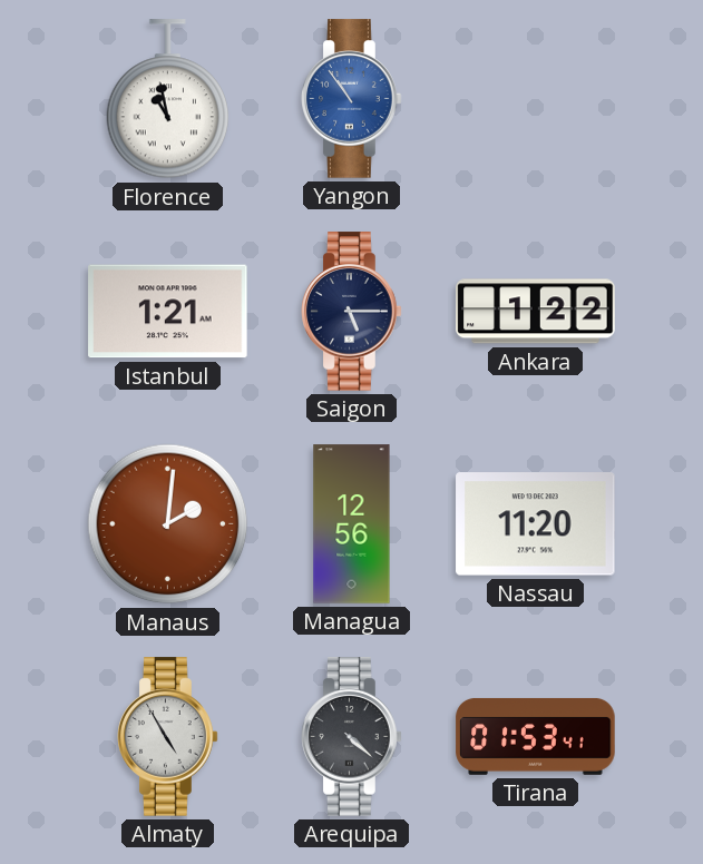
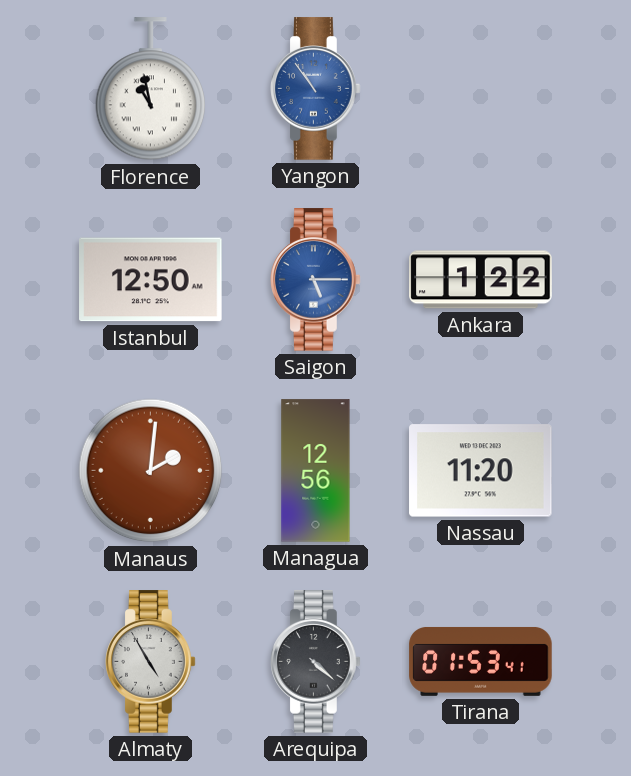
Istanbul: 1:21 -> 12:50
Saigon dial: navy -> blue
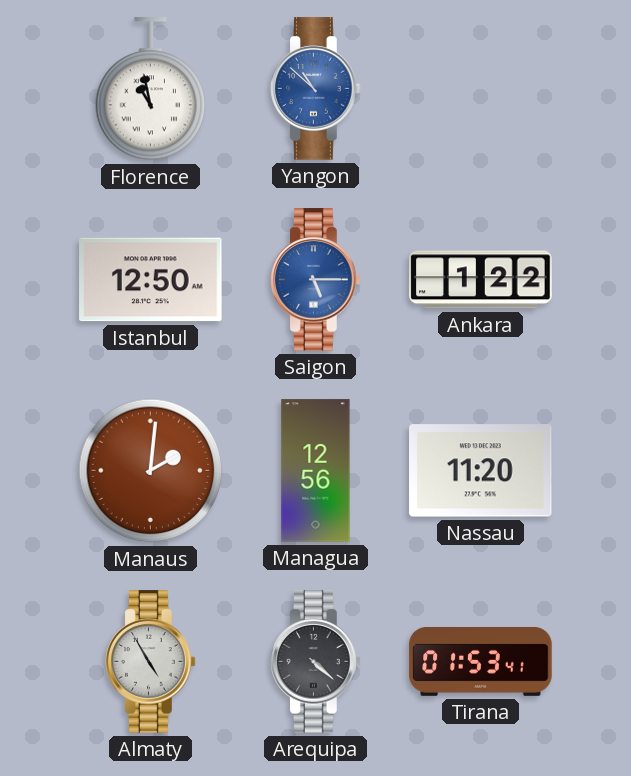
Yangon: 10:54 -> 10:52
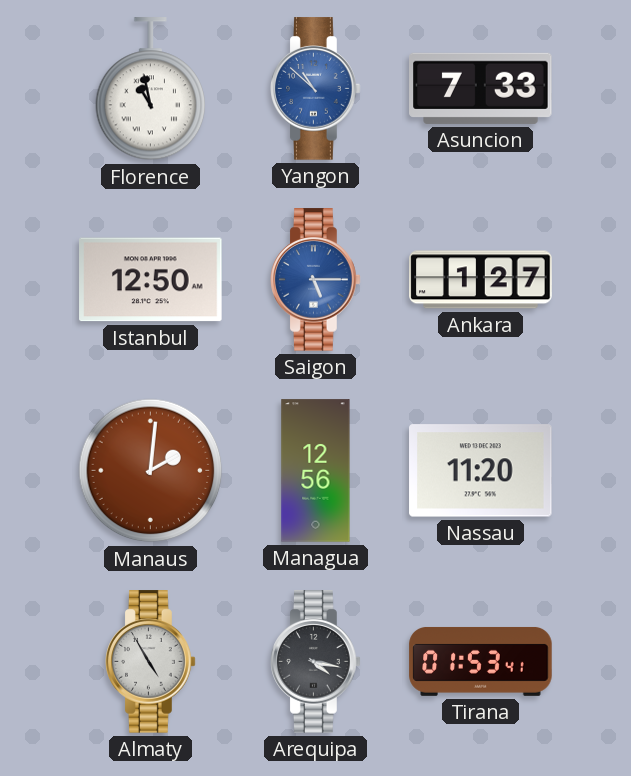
Asuncion: none -> 7:33
Ankara: 1:22 -> 1:27
Arequipa: 4:22 -> 4:17
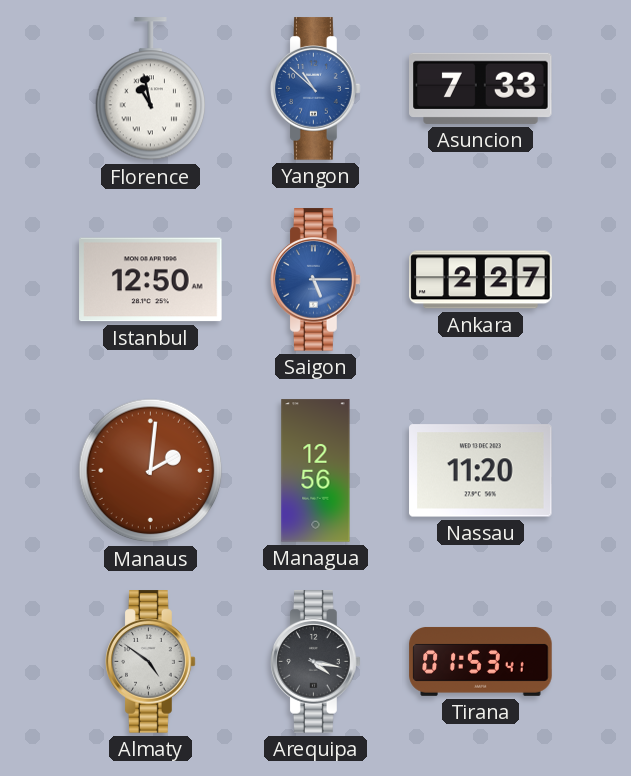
Ankara: 1:27 -> 2:27
Almaty: 4:55 -> 4:51
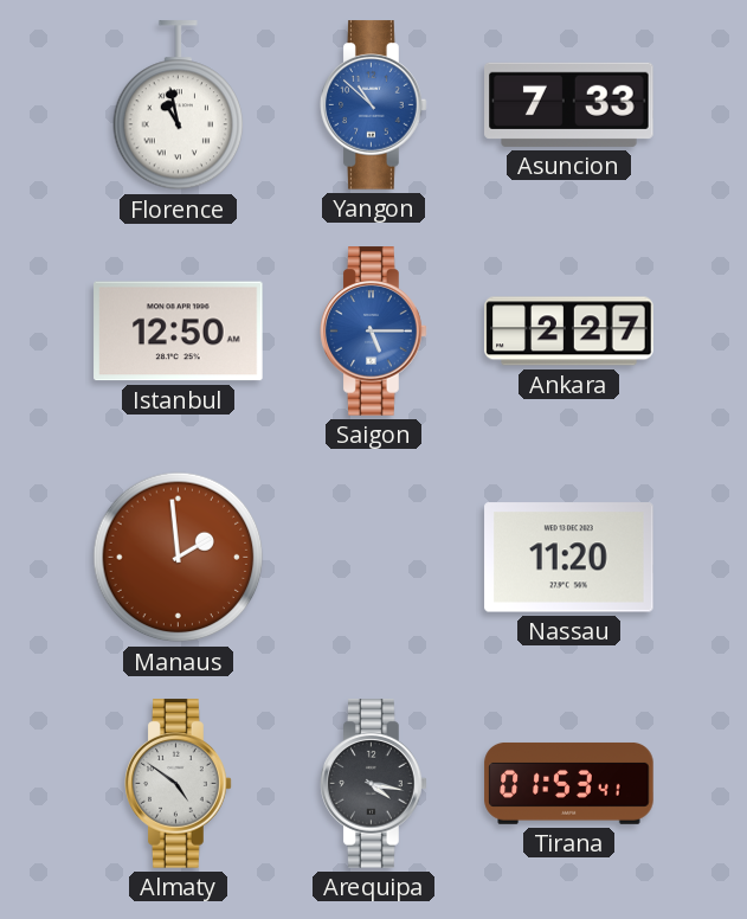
Manaus: 2:01 -> 1:59
Managua: 12:56 -> none
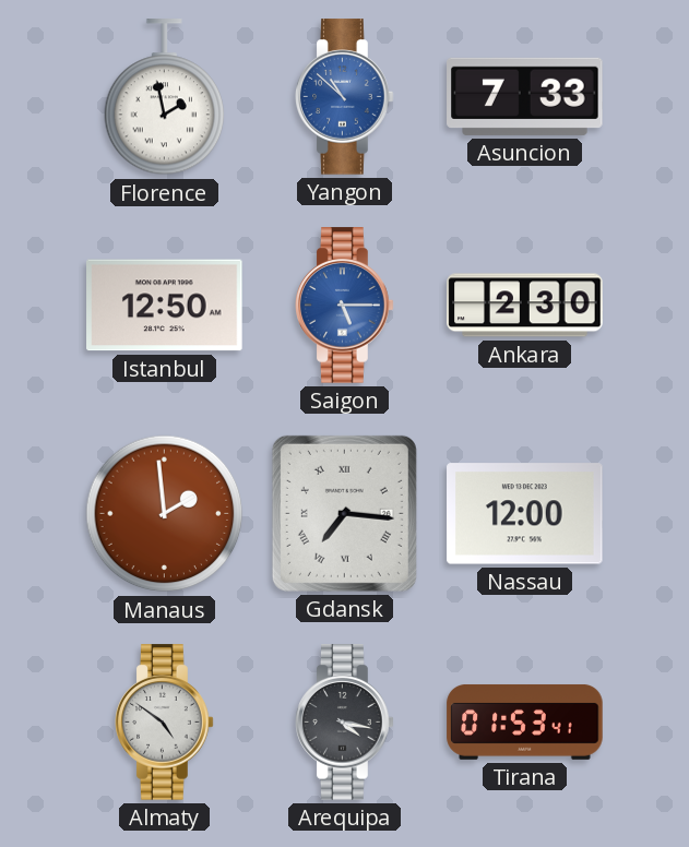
Florence: 10:58 -> 1:58
Ankara: 2:27 -> 2:30
Gdansk: none -> 7:16
Nassau: 11:20 -> 12:00
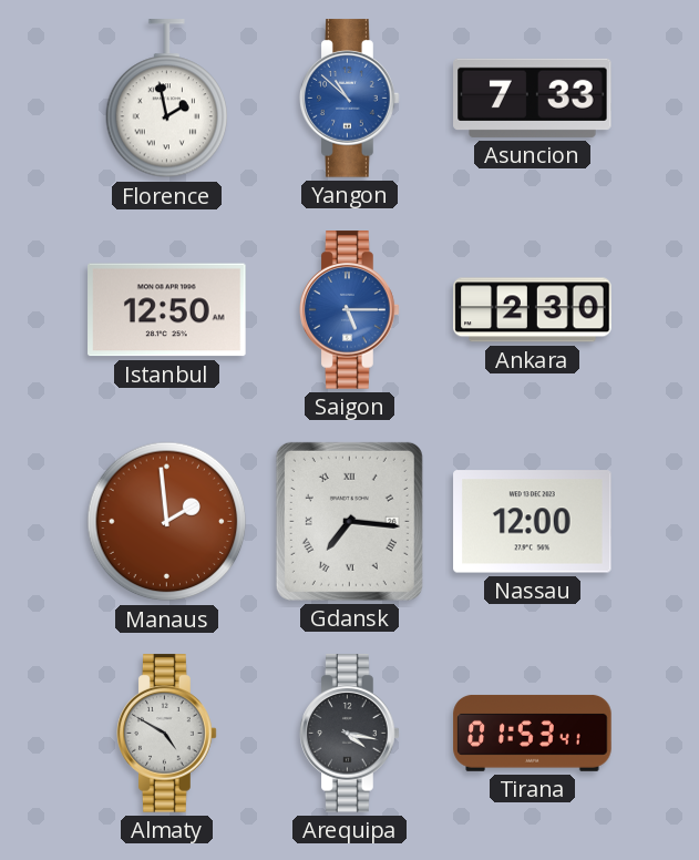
Almaty: 4:51 -> 4:50
